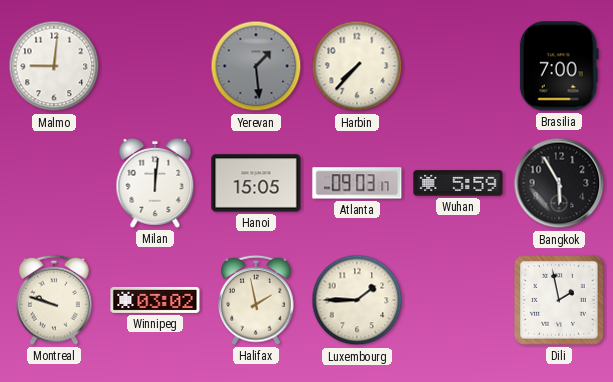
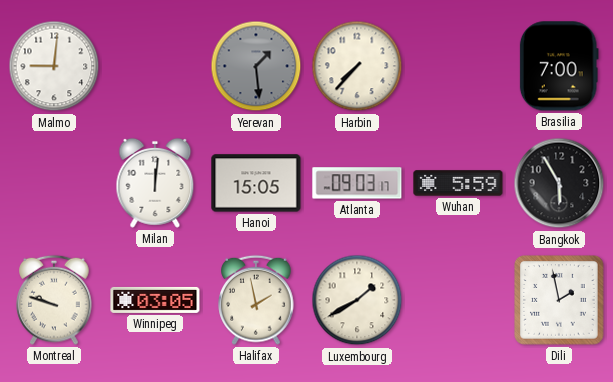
Winnipeg: 03:02 -> 03:05
Luxembourg: 1:45 -> 1:40
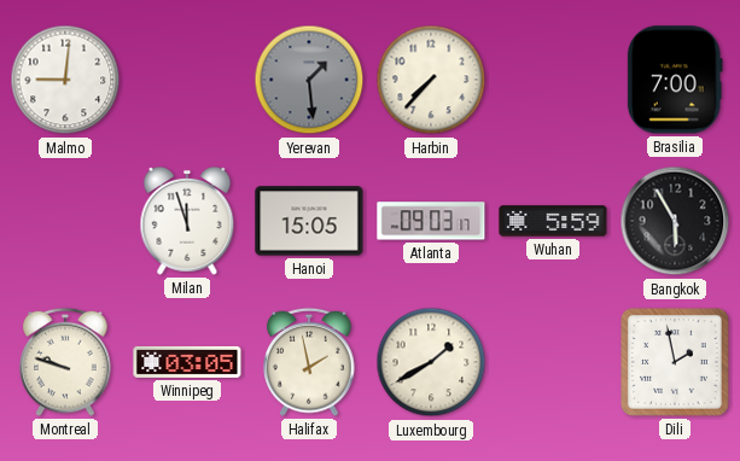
Milan: 12:01 -> 11:57
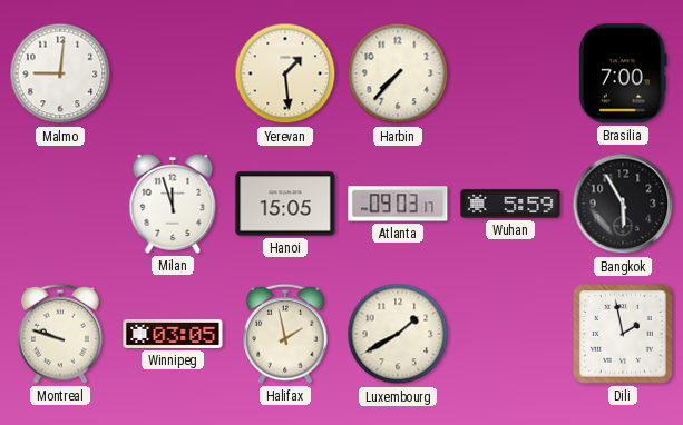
Yerevan dial: grey -> cream
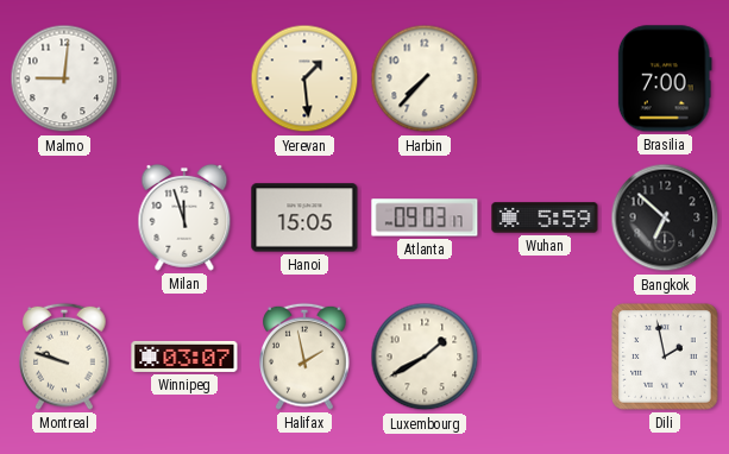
Bangkok: 5:55 -> 6:52
Winnipeg: 03:05 -> 03:07
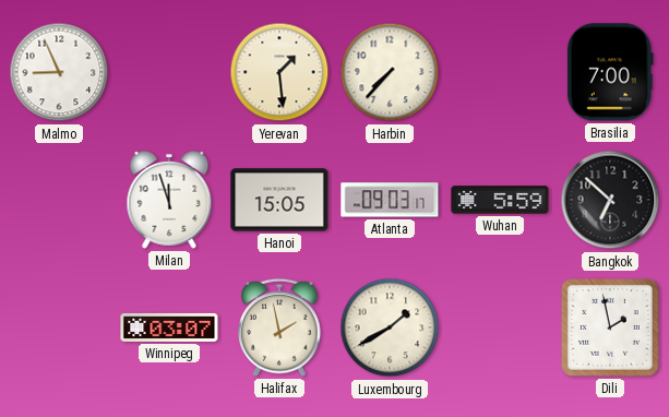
Malmo: 9:01 -> 8:56
Montreal: 9:48 -> none
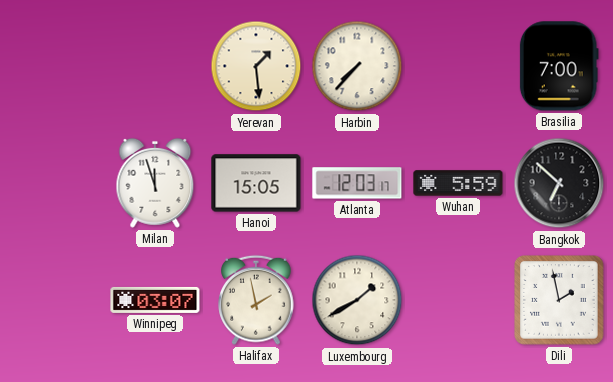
Malmo: 8:56 -> none
Atlanta: 09:03 -> 12:03
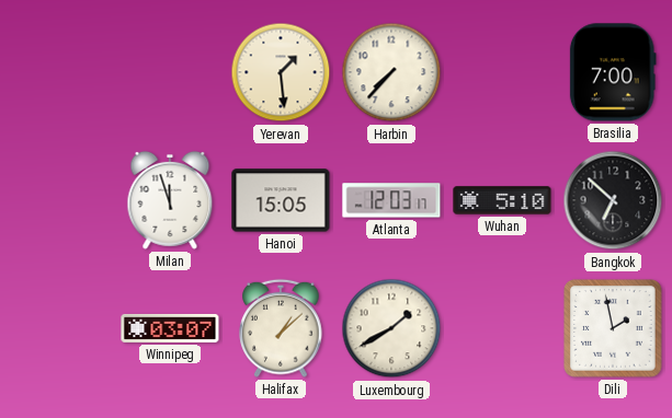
Wuhan: 5:59 -> 5:10
Halifax: 1:58 -> 1:08
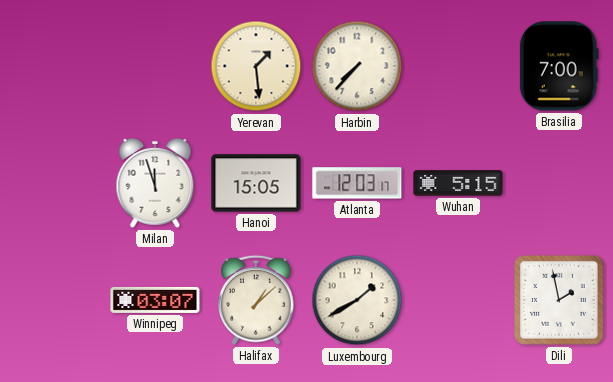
Wuhan: 5:10 -> 5:15
Bangkok: 6:52 -> none
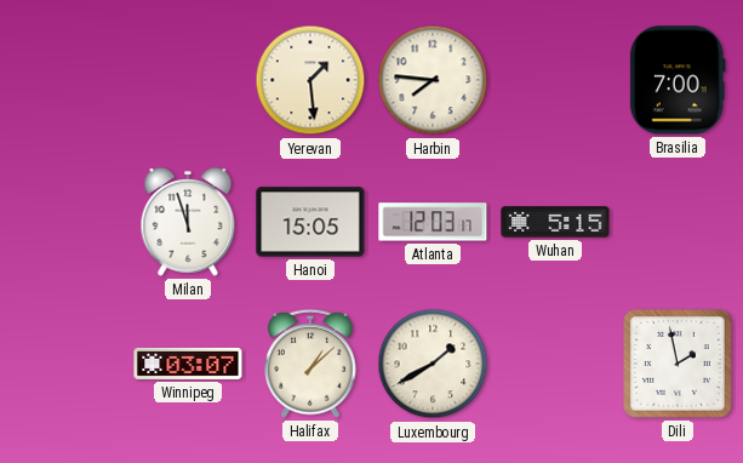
Harbin: 7:37 -> 7:46
